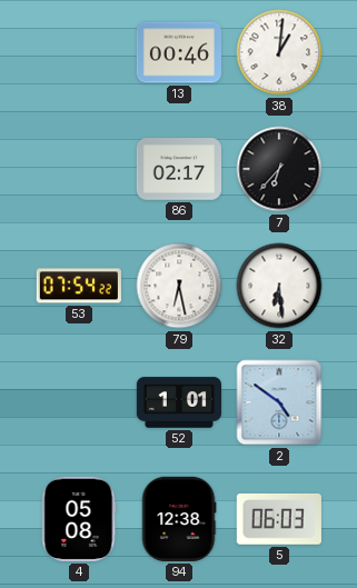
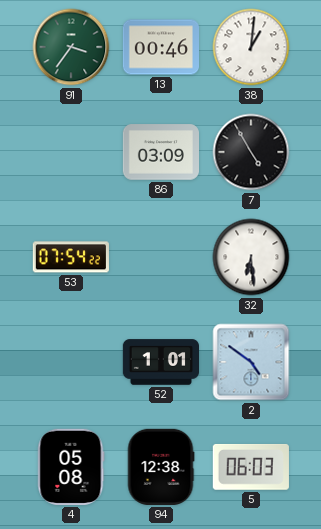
91: none -> 3:36
86: 02:17 -> 03:09
7: 6:37 -> 4:55
79: 6:28 -> none
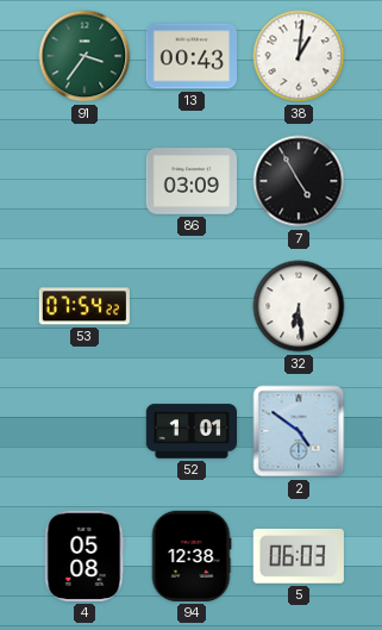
13: 00:46 -> 00:43
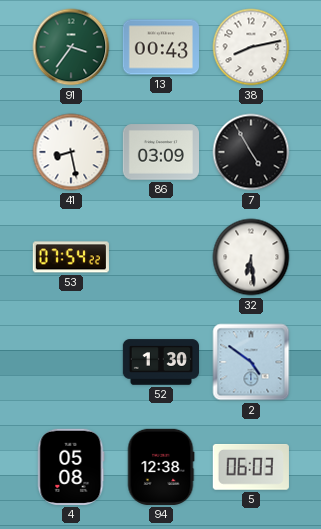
38: 1:01 -> 8:13
41: none -> 8:28
52: 1:01 -> 1:30
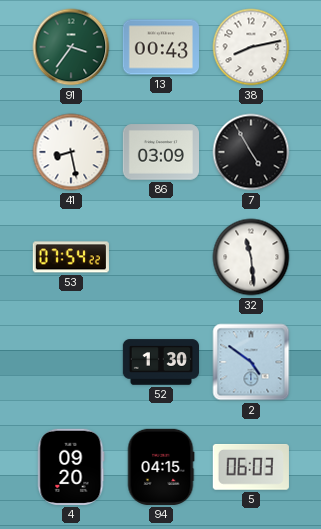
32: 6:29 -> 11:29
4: 05:08 -> 09:20
94: 12:38 -> 04:15
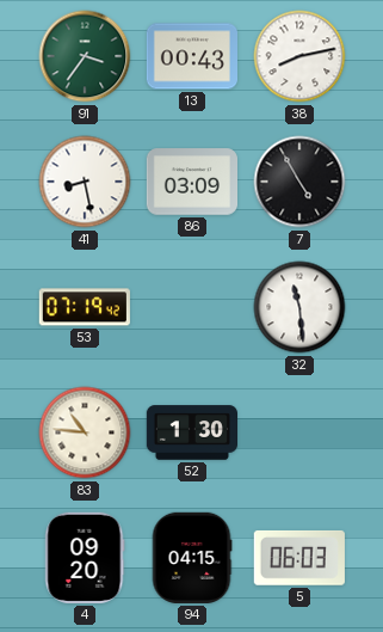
53: 07:54 -> 07:19
83: none -> 10:46
2: 4:51 -> none
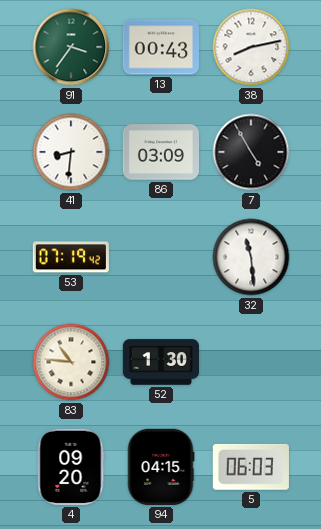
41: 8:28 -> 8:31
